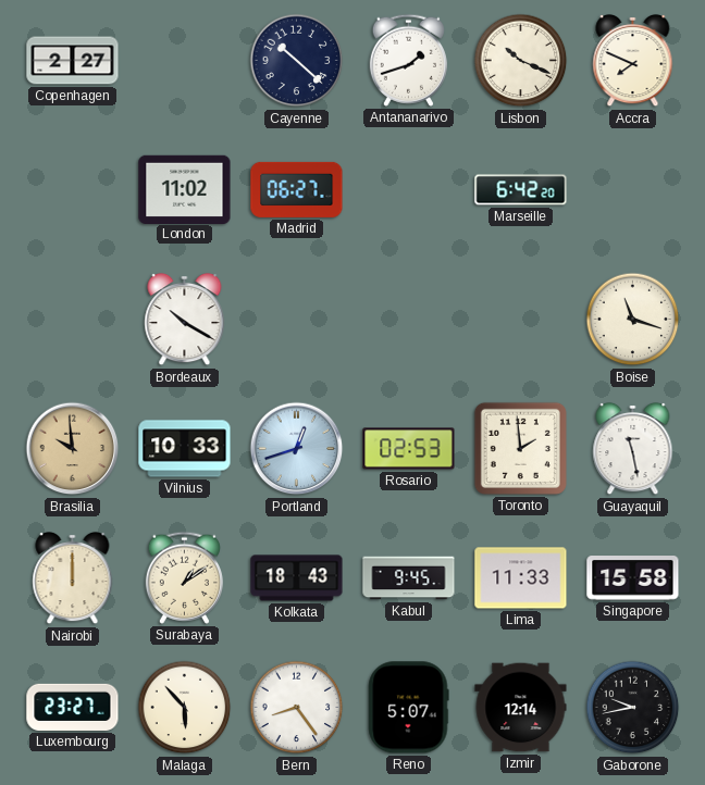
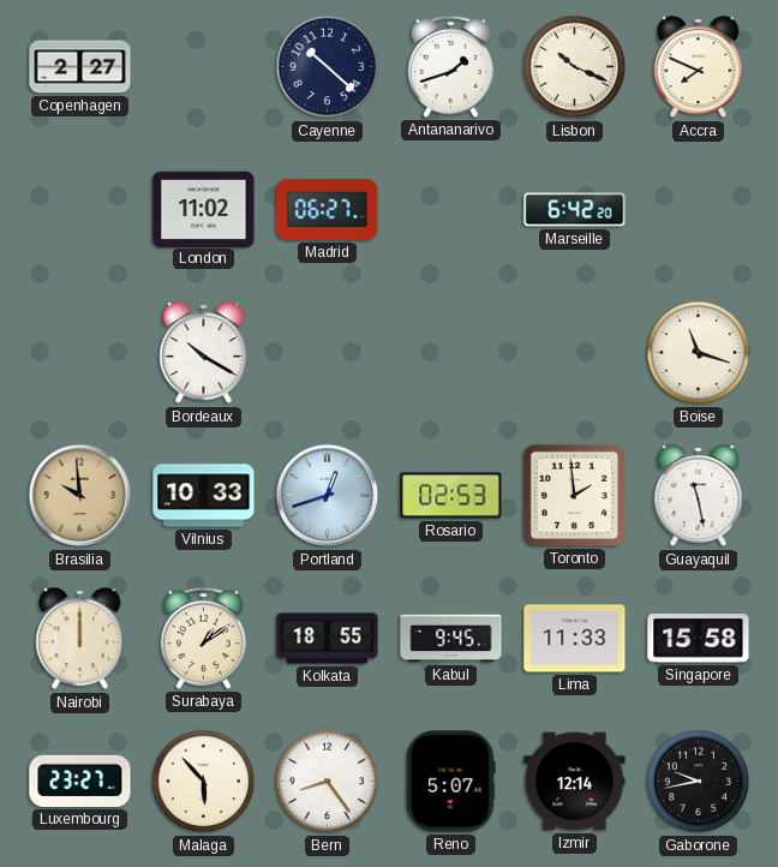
Kolkata: 18:43 -> 18:55
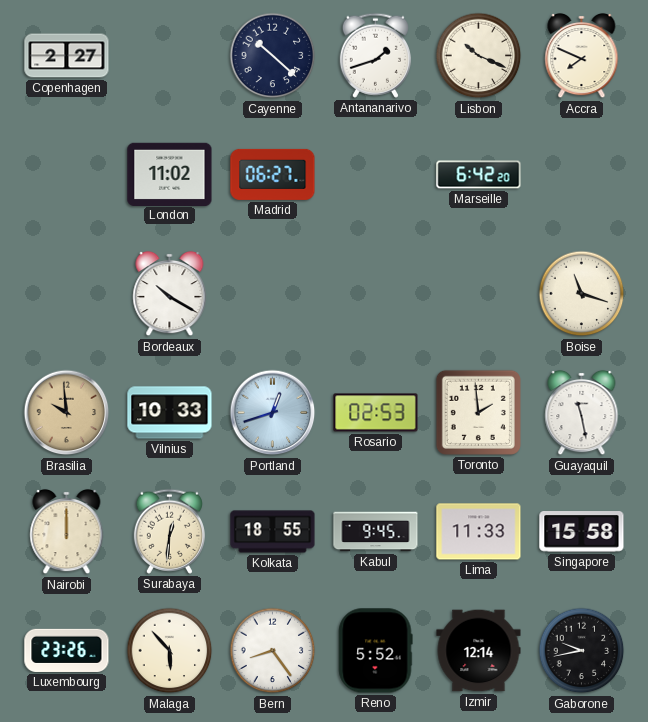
Surabaya: 1:09 -> 12:31
Luxembourg: 23:27 -> 23:26
Reno: 5:07 -> 5:52
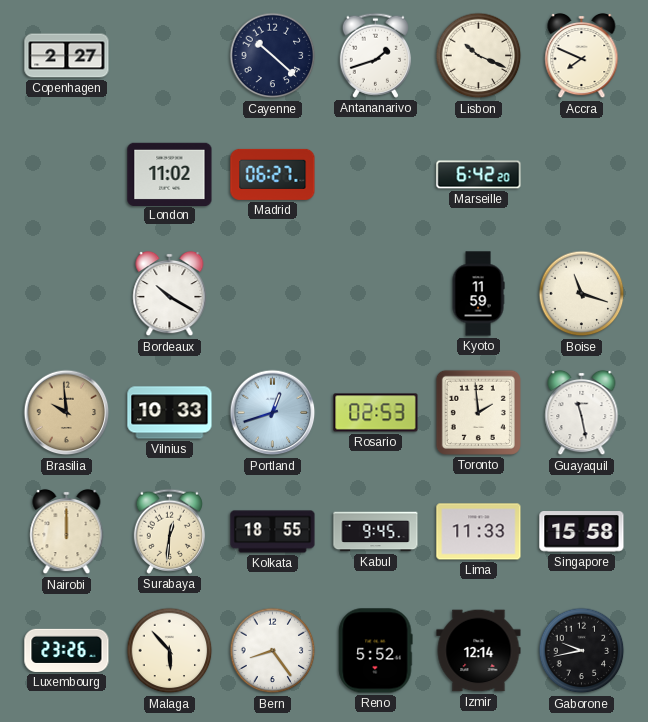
Kyoto: none -> 11:59
